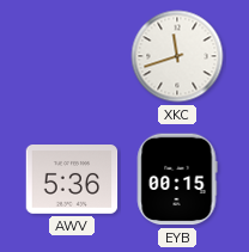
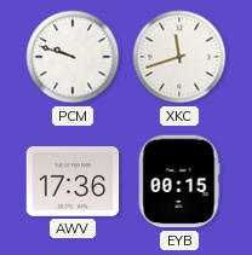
PCM: none -> 9:48
AWV: 5:36 -> 17:36
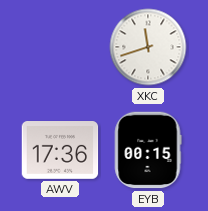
PCM: 9:48 -> none
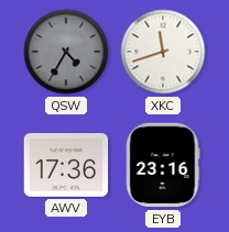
QSW: none -> 4:35
EYB: 00:15 -> 23:16
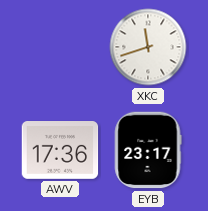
QSW: 4:35 -> none
EYB: 23:16 -> 23:17
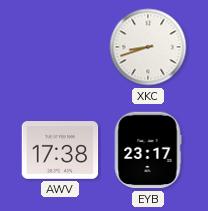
XKC: 11:42 -> 8:42
AWV: 17:36 -> 17:38
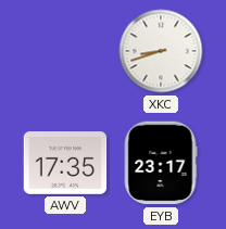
AWV: 17:38 -> 17:35
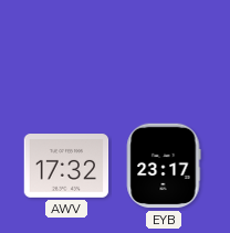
XKC: 8:42 -> none
AWV: 17:35 -> 17:32
